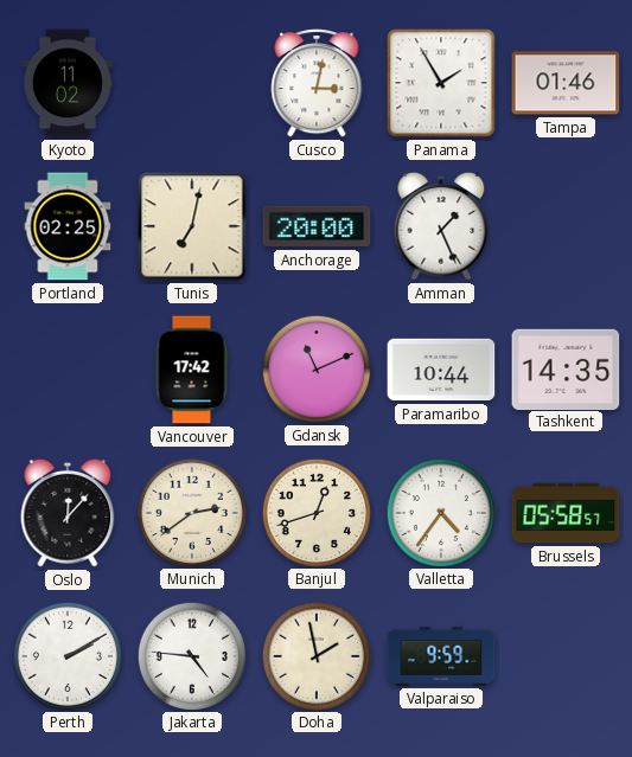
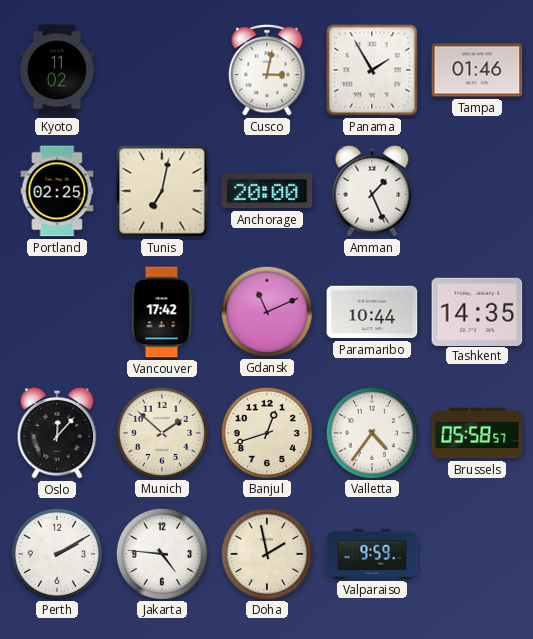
Munich: 2:39 -> 1:52
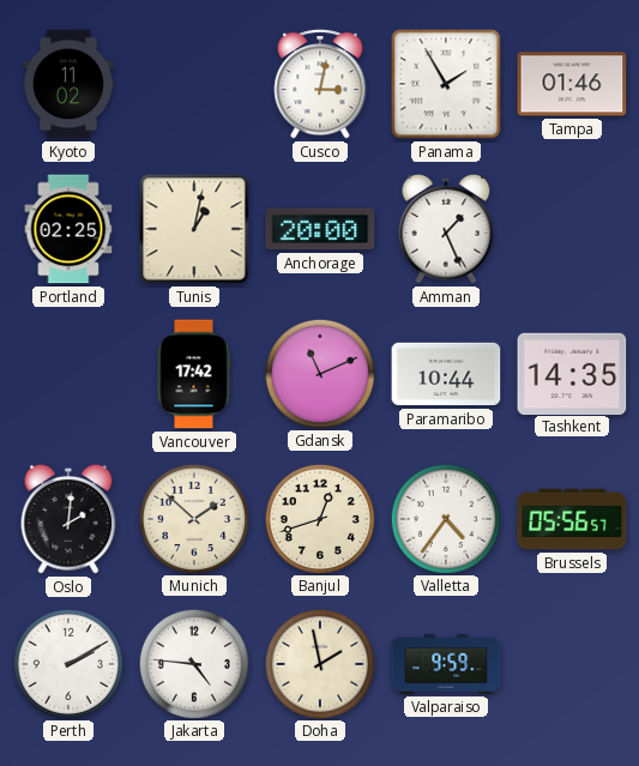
Tunis: 7:02 -> 1:02
Oslo: 12:07 -> 2:01
Brussels: 05:58 -> 05:56
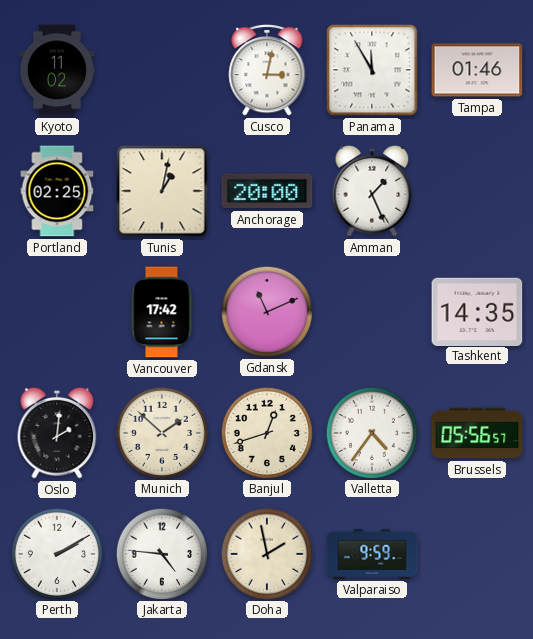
Panama: 1:55 -> 11:55
Paramaribo: 10:44 -> none
